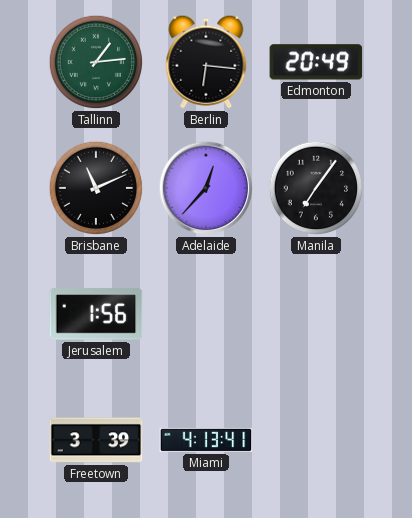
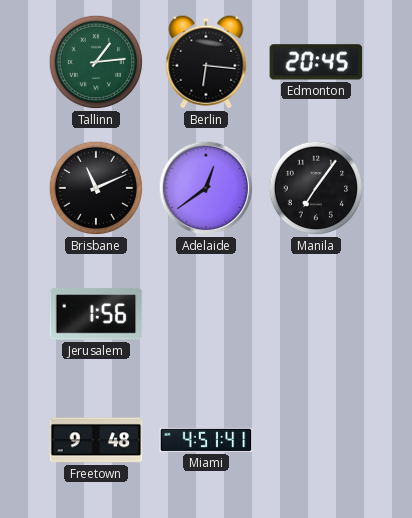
Edmonton: 20:49 -> 20:45
Adelaide: 12:37 -> 12:39
Freetown: 3:39 -> 9:48
Miami: 4:13 -> 4:51
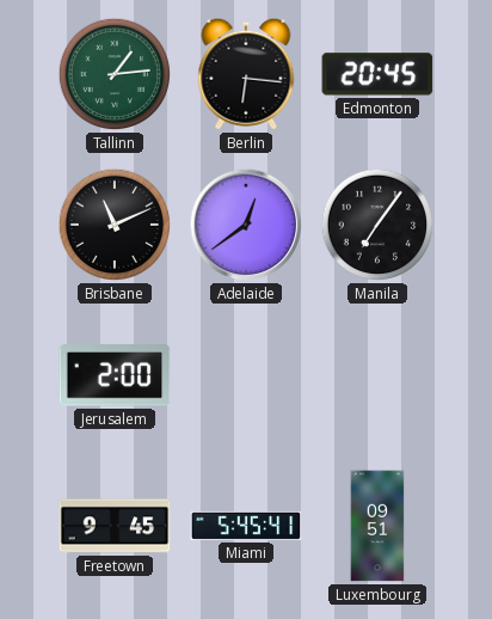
Jerusalem: 1:56 -> 2:00
Freetown: 9:48 -> 9:45
Miami: 4:51 -> 5:45
Luxembourg: none -> 09:51
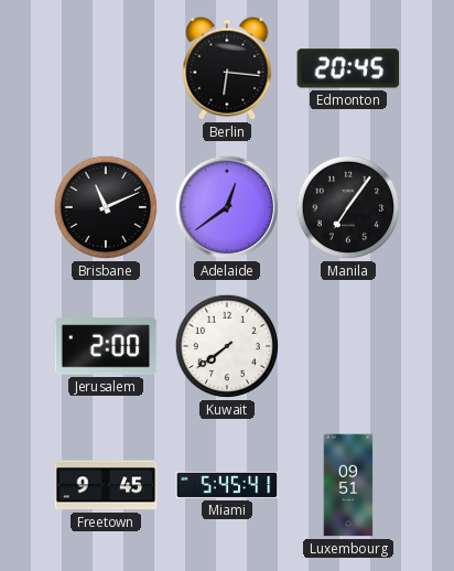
Tallinn: 1:14 -> none
Kuwait: none -> 7:39
